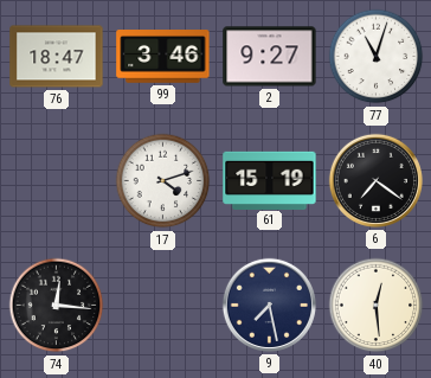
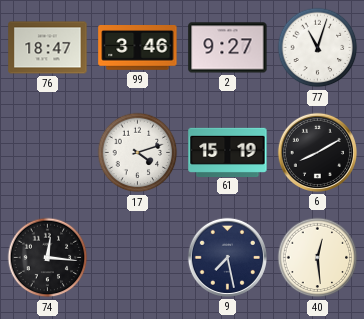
6: 7:21 -> 8:10
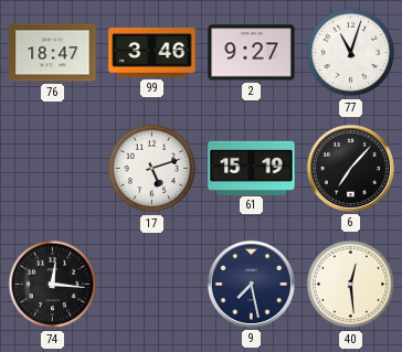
17: 4:12 -> 5:12
6: 8:10 -> 7:07
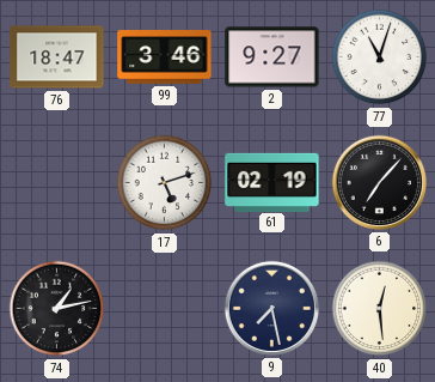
61: 15:19 -> 02:19
74: 12:16 -> 1:13
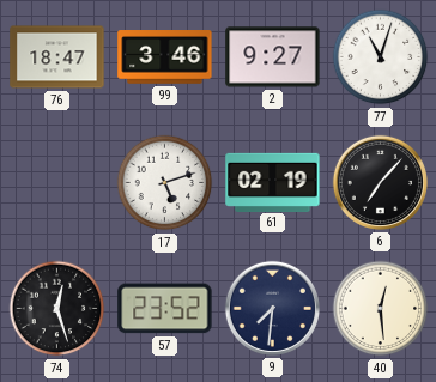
74: 1:13 -> 12:27
57: none -> 23:52
9: 7:28 -> 7:31
